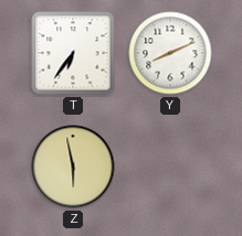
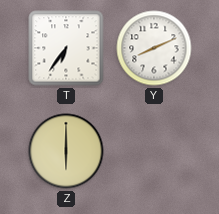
Z: 5:58 -> 6:00
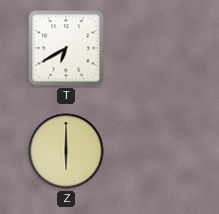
T: 6:36 -> 6:40
Y: 8:11 -> none
